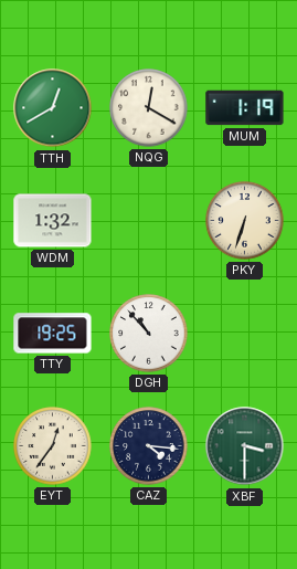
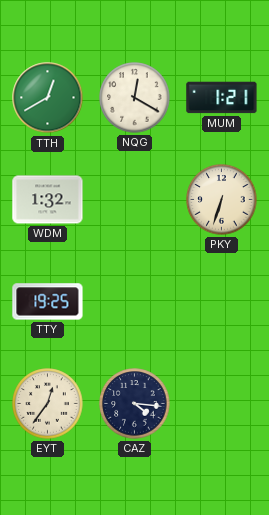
MUM: 1:19 -> 1:21
DGH: 10:53 -> none
XBF: 3:30 -> none
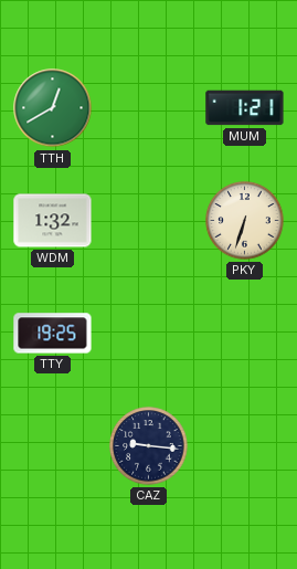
NQG: 12:20 -> none
EYT: 12:36 -> none
CAZ: 4:16 -> 9:16
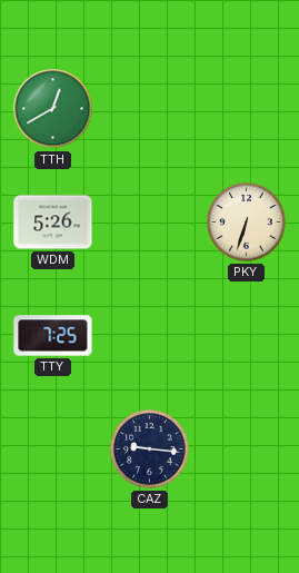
MUM: 1:21 -> none
WDM: 1:32 -> 5:26
TTY: 19:25 -> 7:25
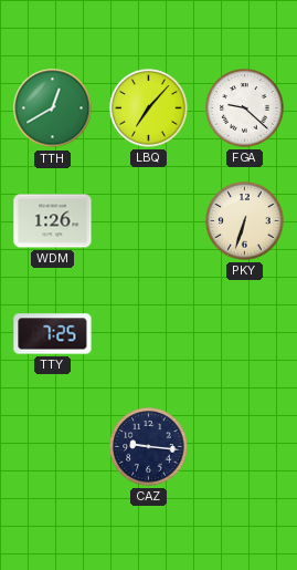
LBQ: none -> 7:07
FGA: none -> 9:22
WDM: 5:26 -> 1:26
